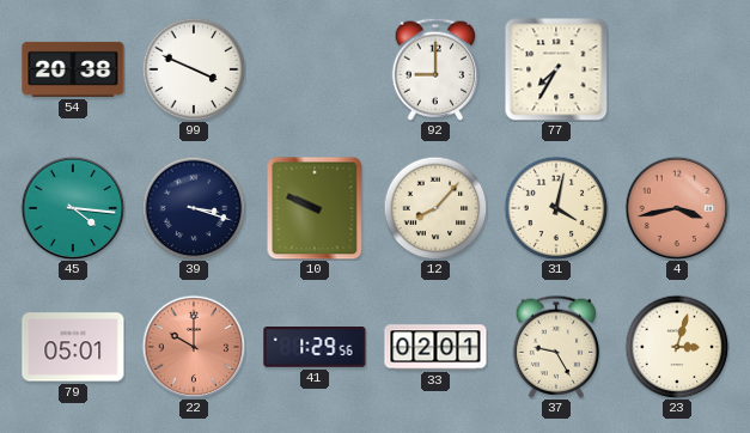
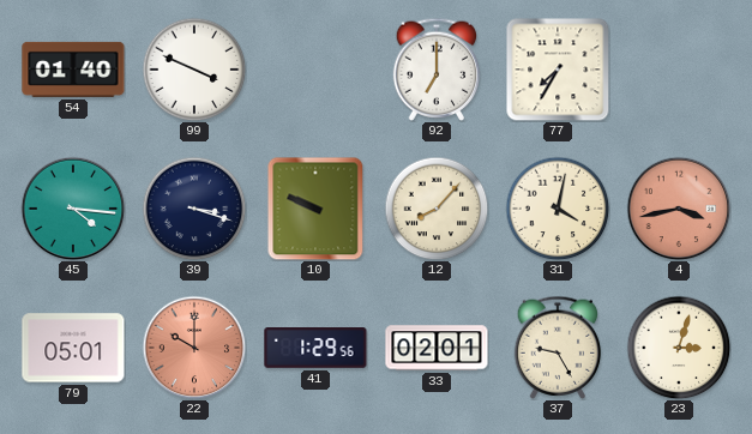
54: 20:38 -> 01:40
92: 9:00 -> 7:00
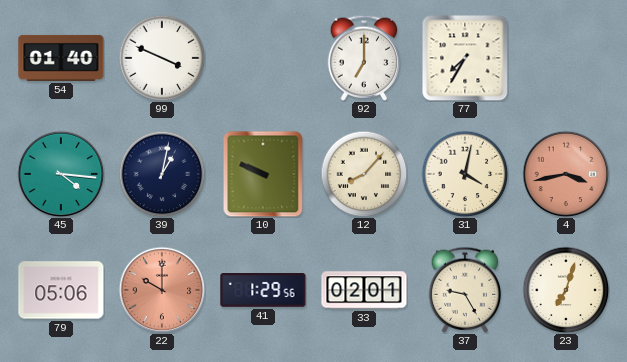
39: 3:18 -> 1:02
79: 05:01 -> 05:06
23: 3:03 -> 7:03
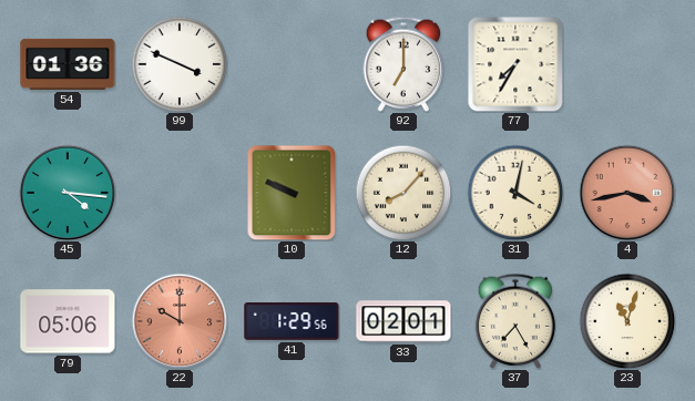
54: 01:40 -> 01:36
39: 1:02 -> none
37: 9:25 -> 7:25
23: 7:03 -> 11:03
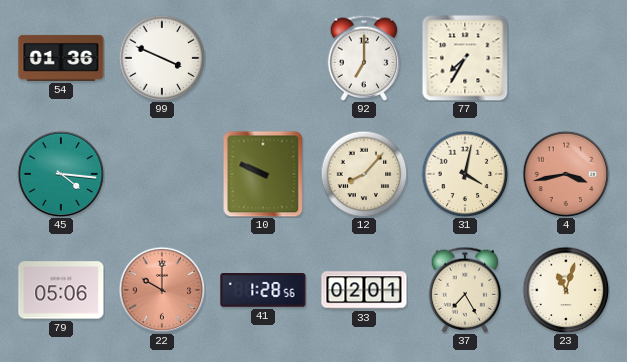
41: 1:29 -> 1:28
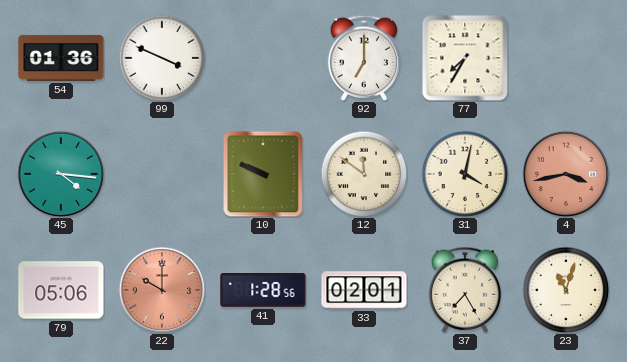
12: 8:07 -> 11:51
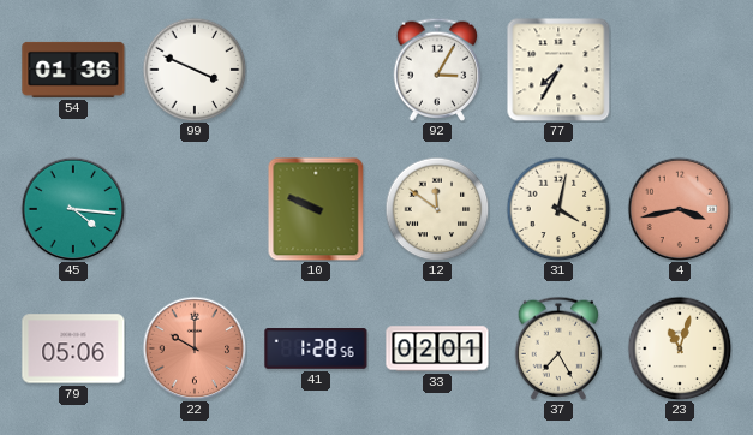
92: 7:00 -> 3:05
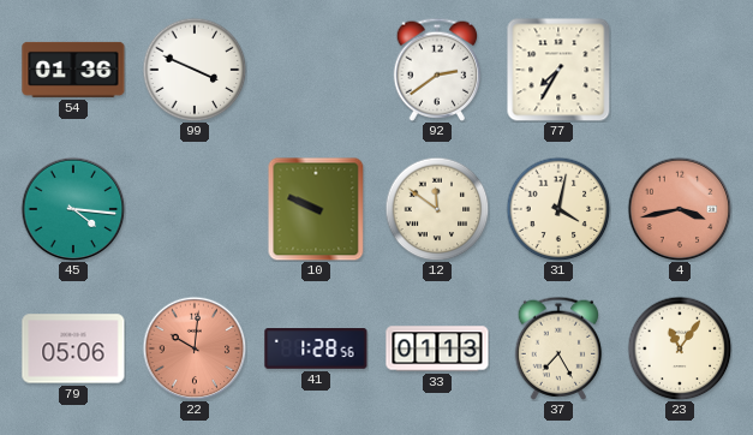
92: 3:05 -> 2:39
22: 10:00 -> 10:01
33: 02:01 -> 01:13
23: 11:03 -> 11:06
